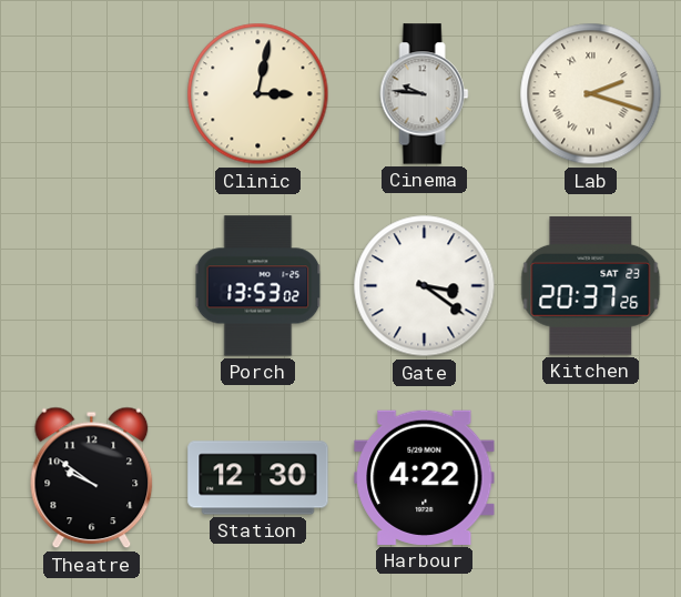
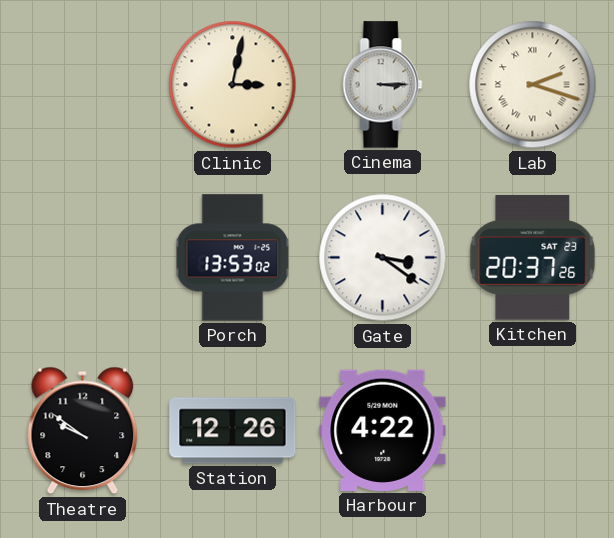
Cinema: 9:46 -> 3:15
Station: 12:30 -> 12:26
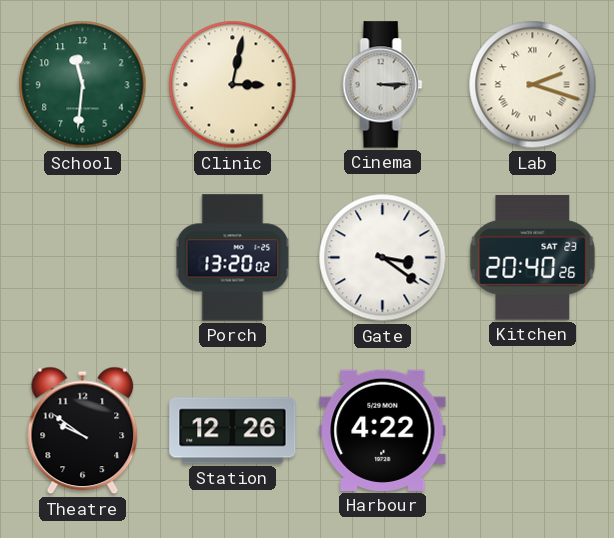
School: none -> 11:31
Porch: 13:53 -> 13:20
Kitchen: 20:37 -> 20:40
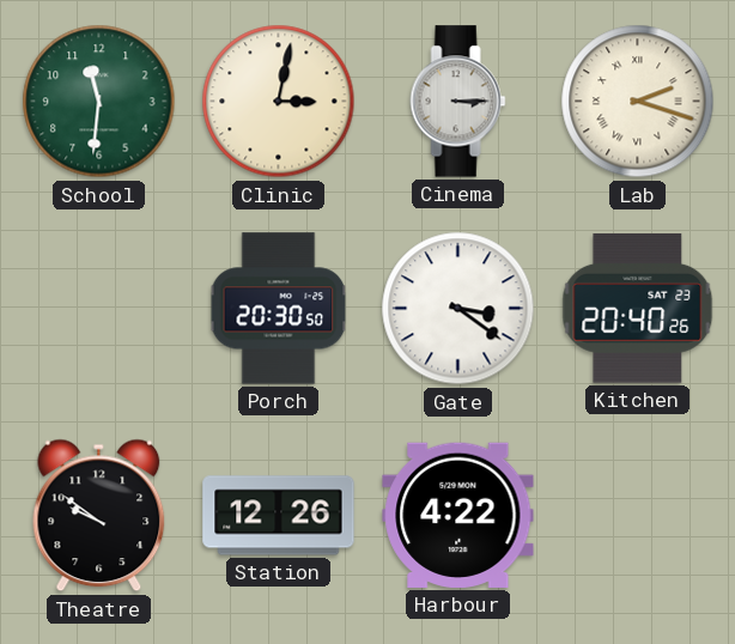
Porch: 13:20 -> 20:30
